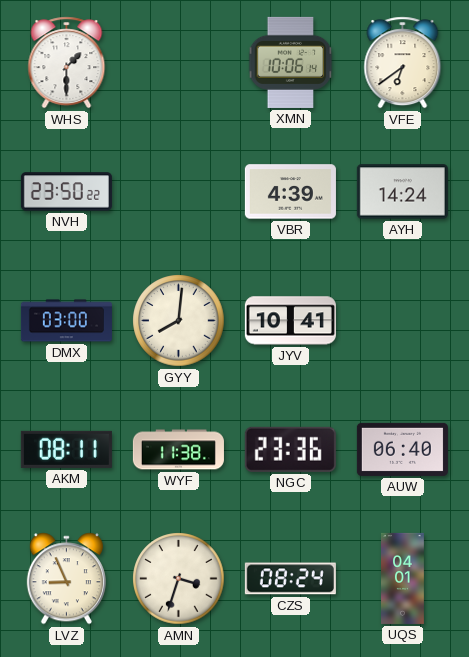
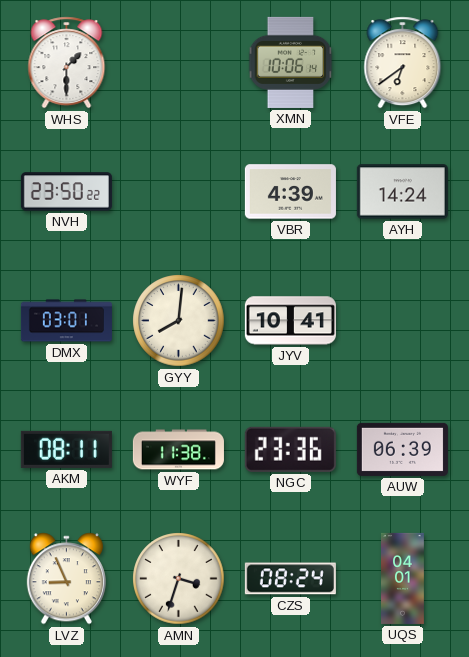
DMX: 03:00 -> 03:01
AUW: 06:40 -> 06:39
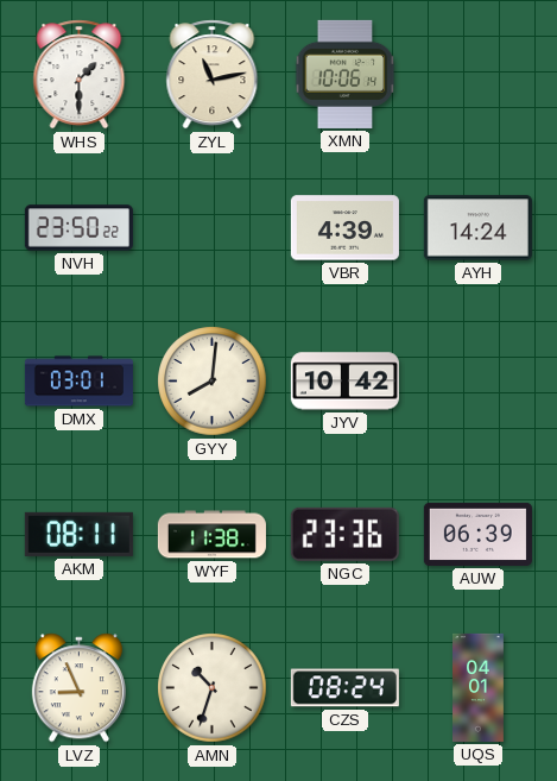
ZYL: none -> 11:13
VFE: 6:39 -> none
JYV: 10:41 -> 10:42
AMN: 3:33 -> 10:33
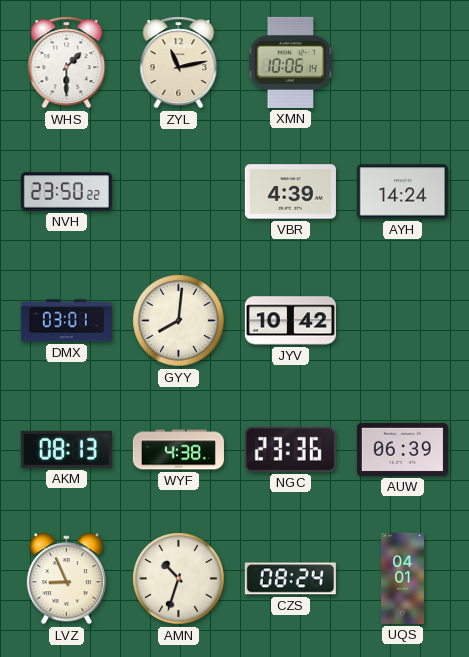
AKM: 08:11 -> 08:13
WYF: 11:38 -> 4:38
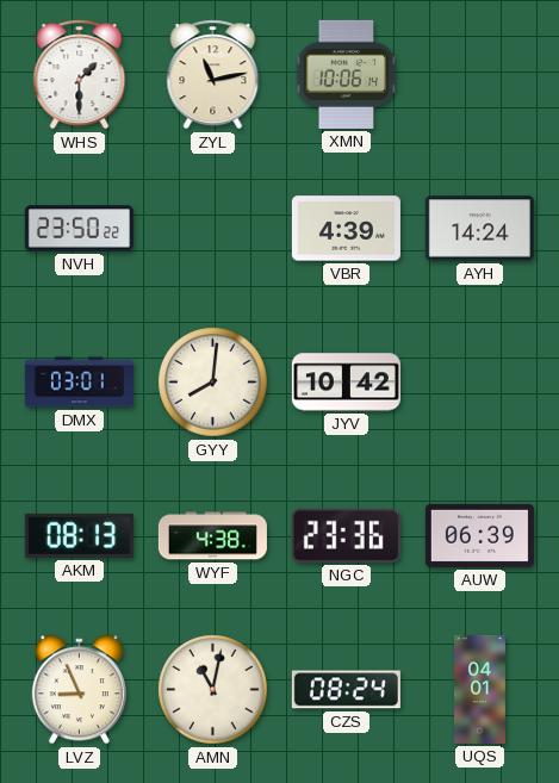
AMN: 10:33 -> 11:02
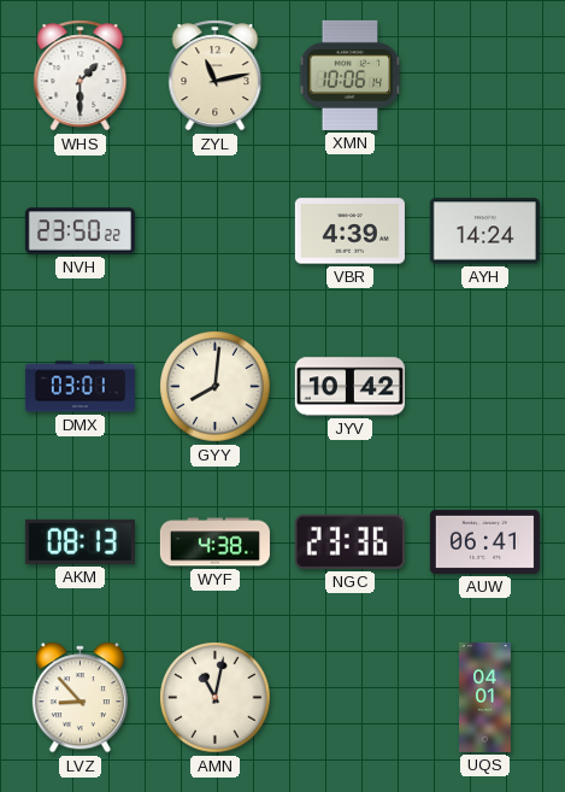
AUW: 06:39 -> 06:41
LVZ: 8:56 -> 8:53
CZS: 08:24 -> none
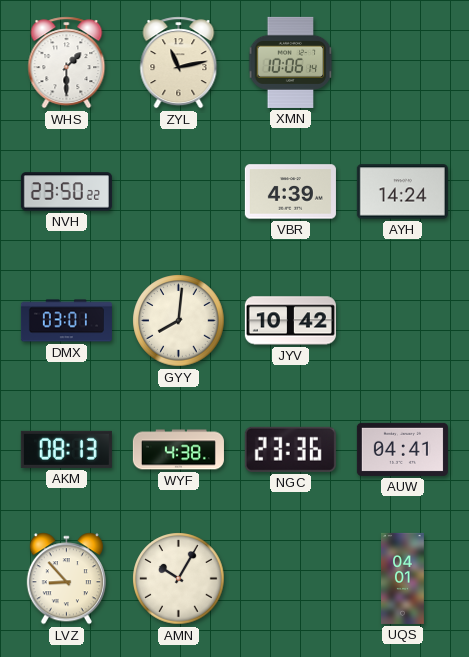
AUW: 06:41 -> 04:41
AMN: 11:02 -> 10:05
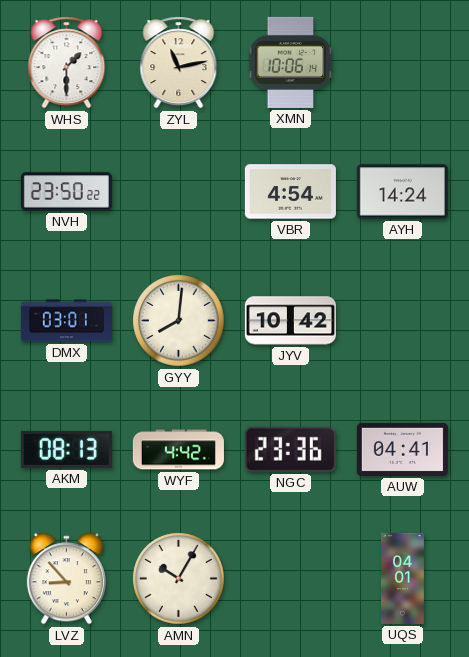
VBR: 4:39 -> 4:54
WYF: 4:38 -> 4:42
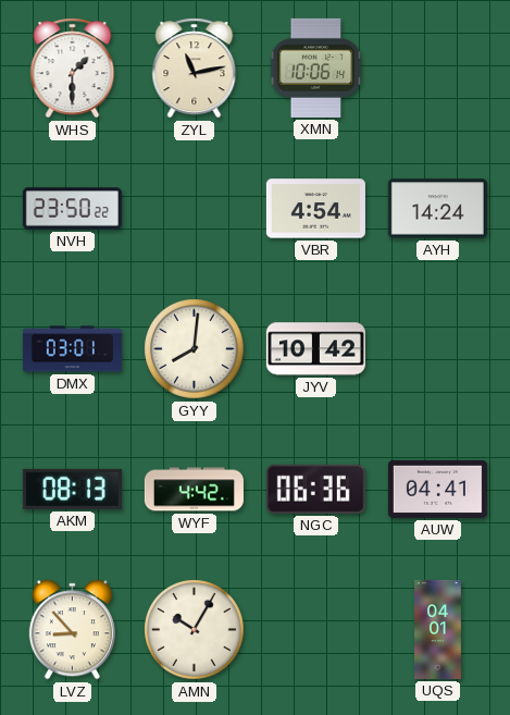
NGC: 23:36 -> 06:36
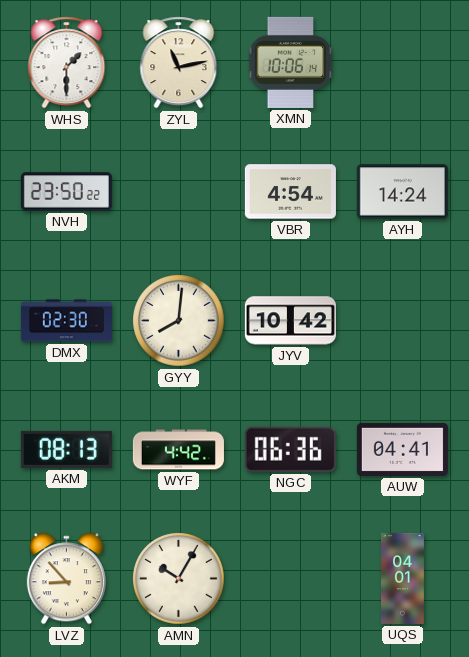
DMX: 03:01 -> 02:30
